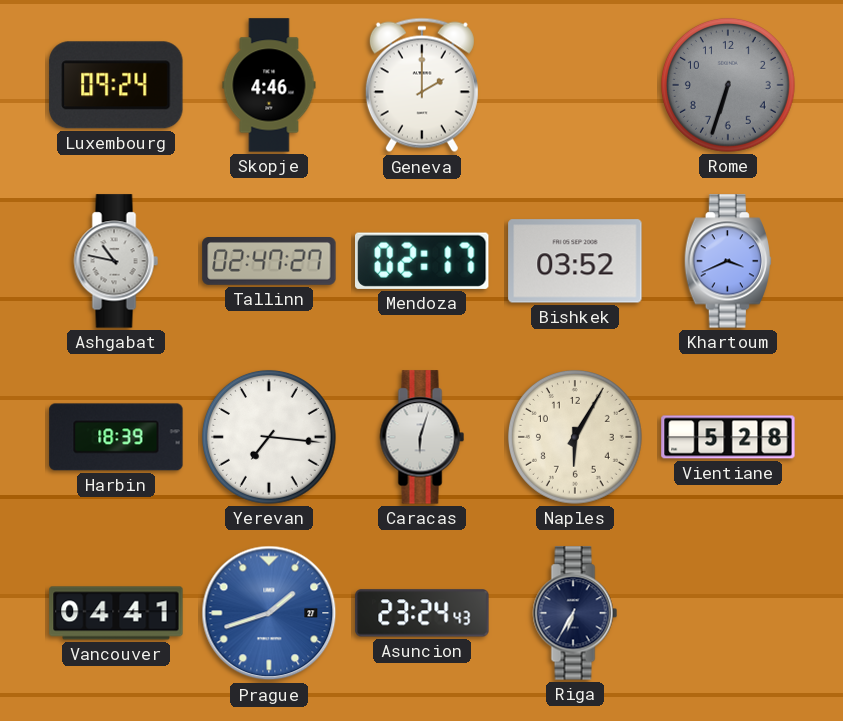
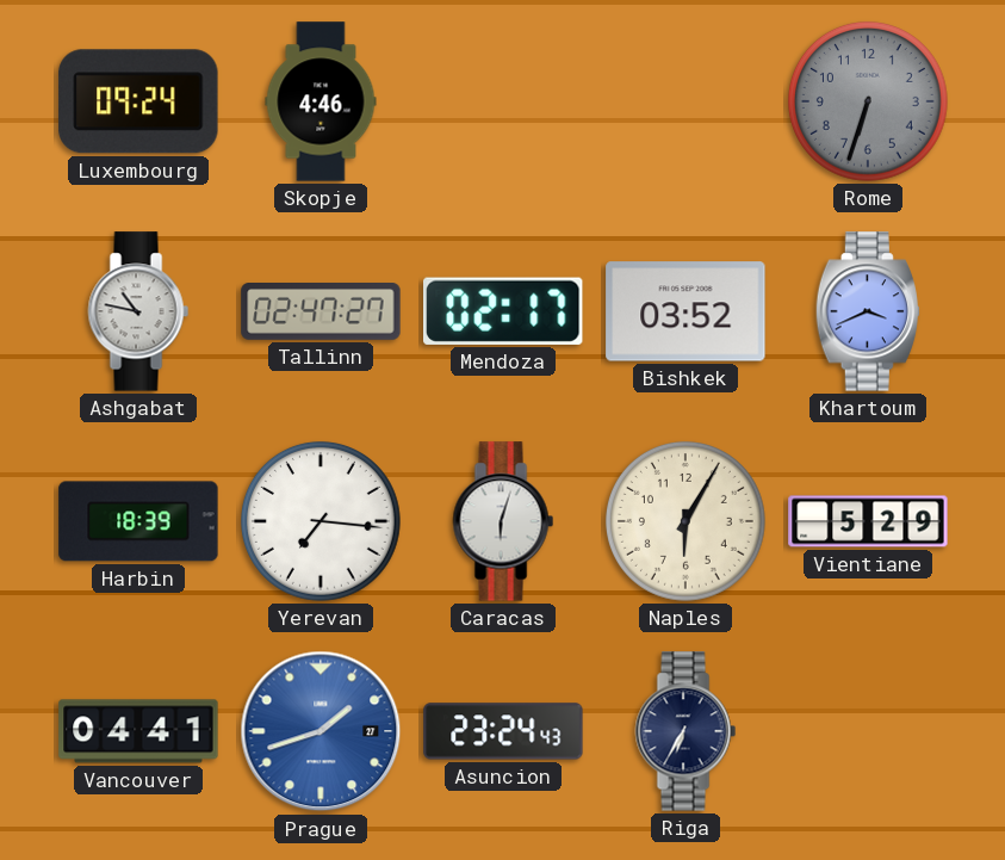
Geneva: 2:00 -> none
Vientiane: 5:28 -> 5:29
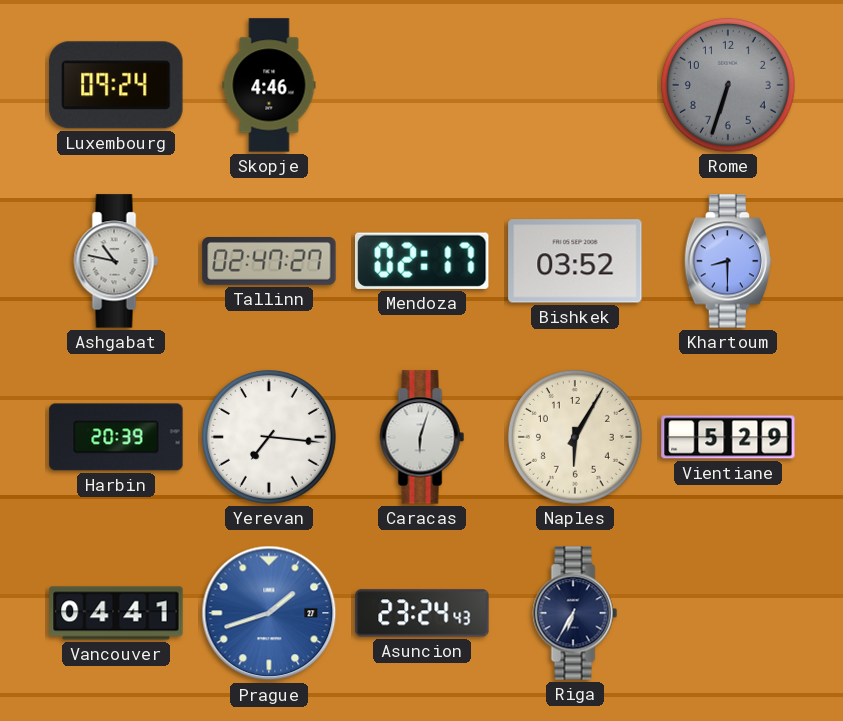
Khartoum: 3:41 -> 8:30
Harbin: 18:39 -> 20:39
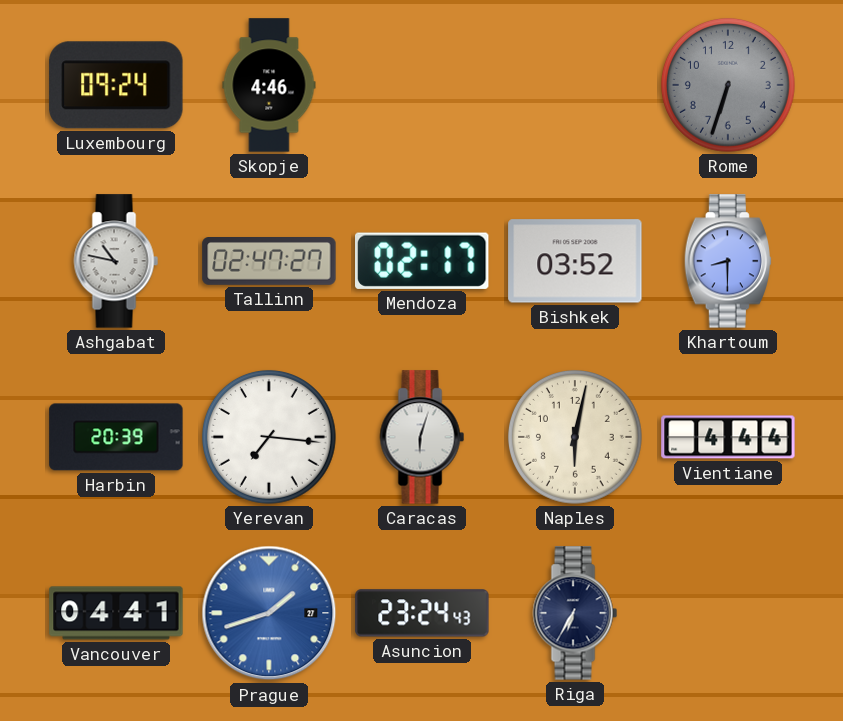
Naples: 6:05 -> 6:02
Vientiane: 5:29 -> 4:44
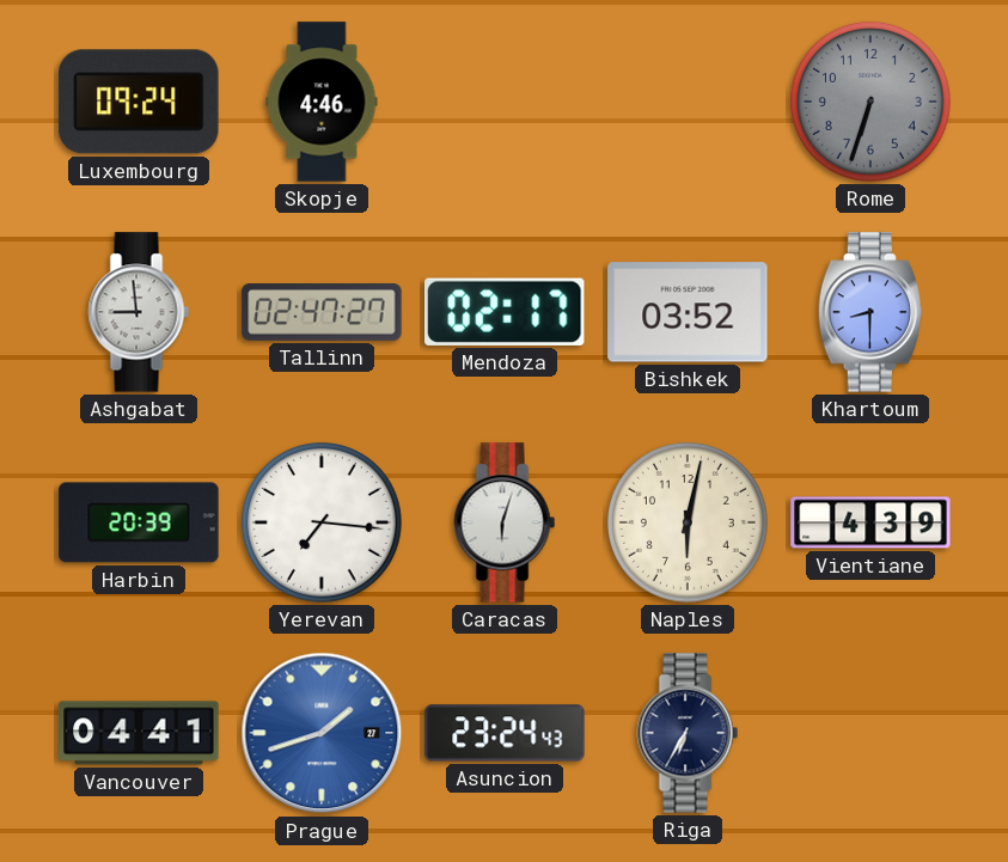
Ashgabat: 10:47 -> 8:59
Vientiane: 4:44 -> 4:39
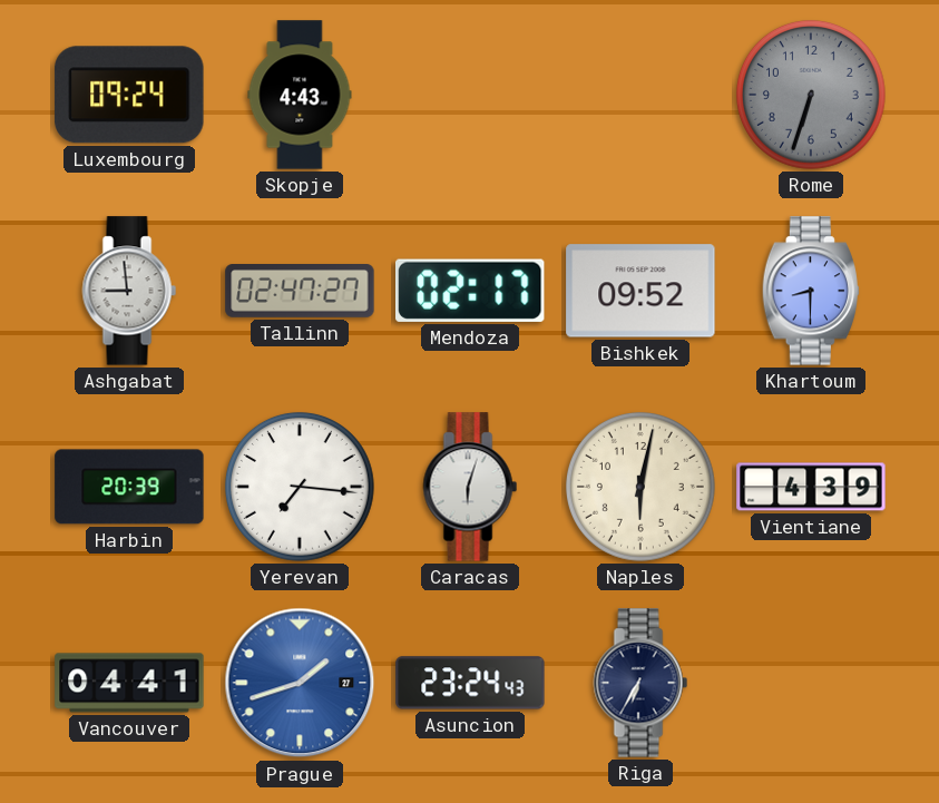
Skopje: 4:46 -> 4:43
Bishkek: 03:52 -> 09:52
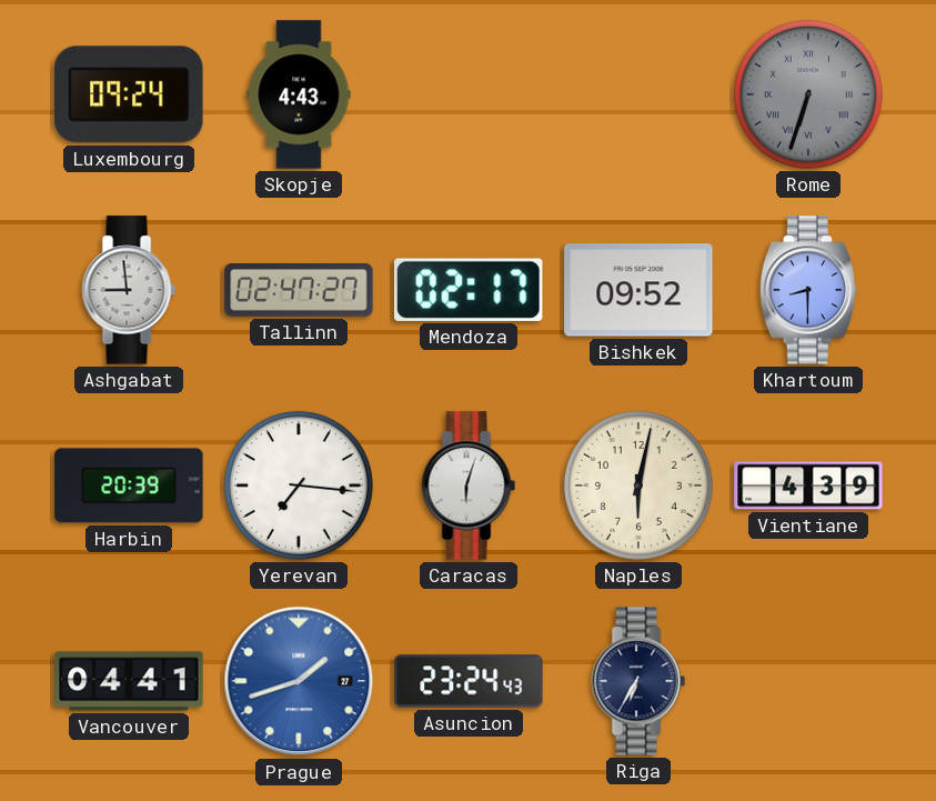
Rome numerals: Arabic -> Roman
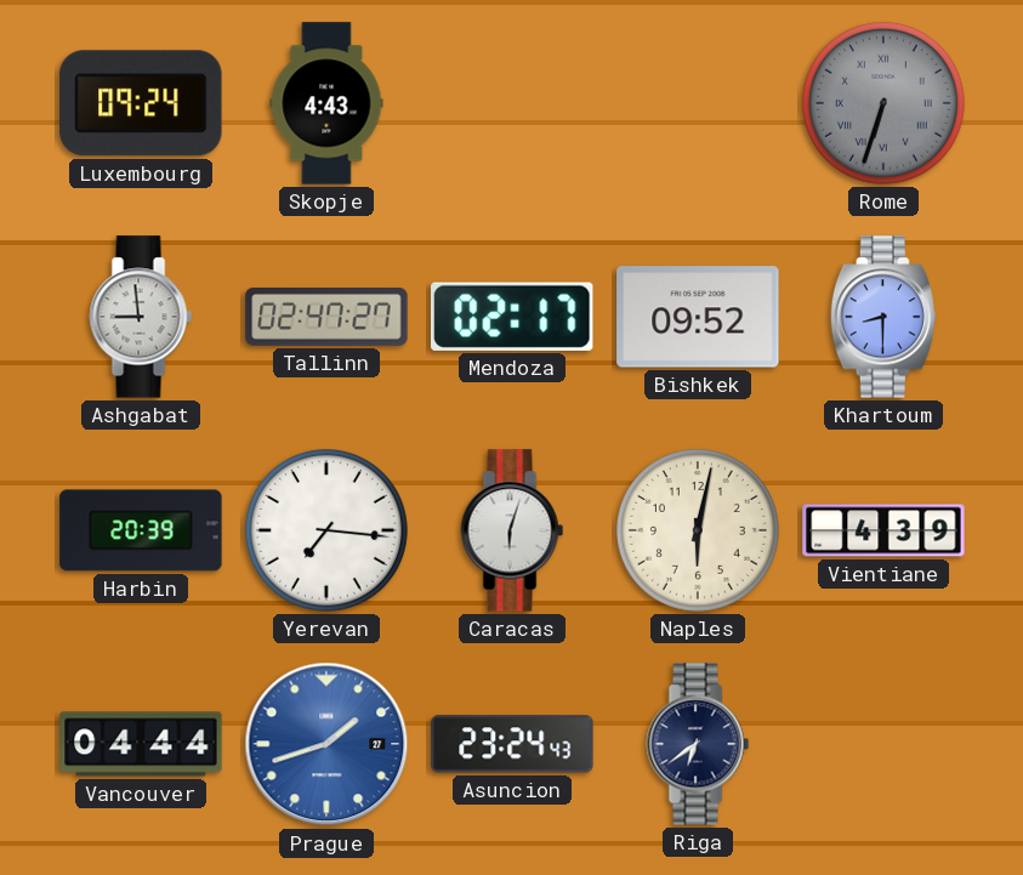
Vancouver: 04:41 -> 04:44
Riga: 6:35 -> 6:39
